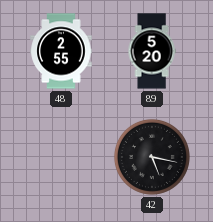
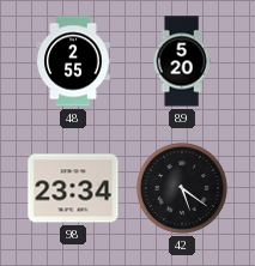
98: none -> 23:34
42: 5:17 -> 5:21
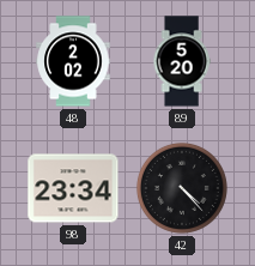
48: 2:55 -> 2:02
42: 5:21 -> 4:23
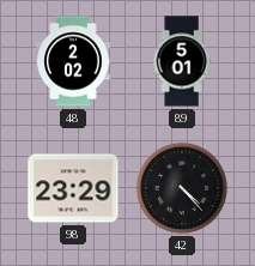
89: 5:20 -> 5:01
98: 23:34 -> 23:29
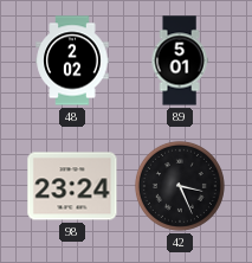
98: 23:29 -> 23:24
42: 4:23 -> 3:26
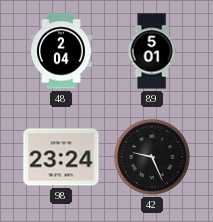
48: 2:02 -> 2:04
42: 3:26 -> 9:26
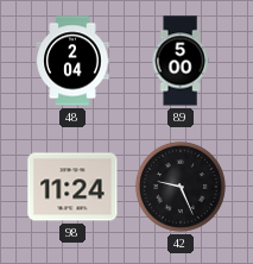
89: 5:01 -> 5:00
98: 23:24 -> 11:24
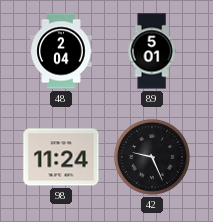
89: 5:00 -> 5:01
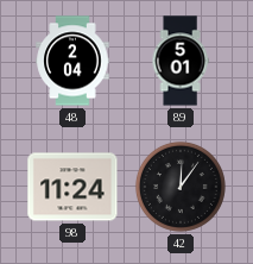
42: 9:26 -> 12:06
